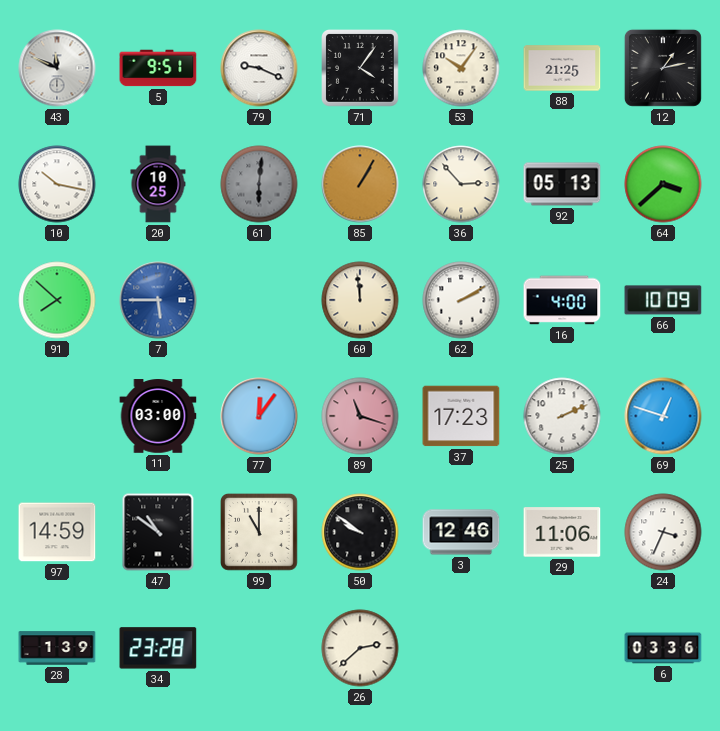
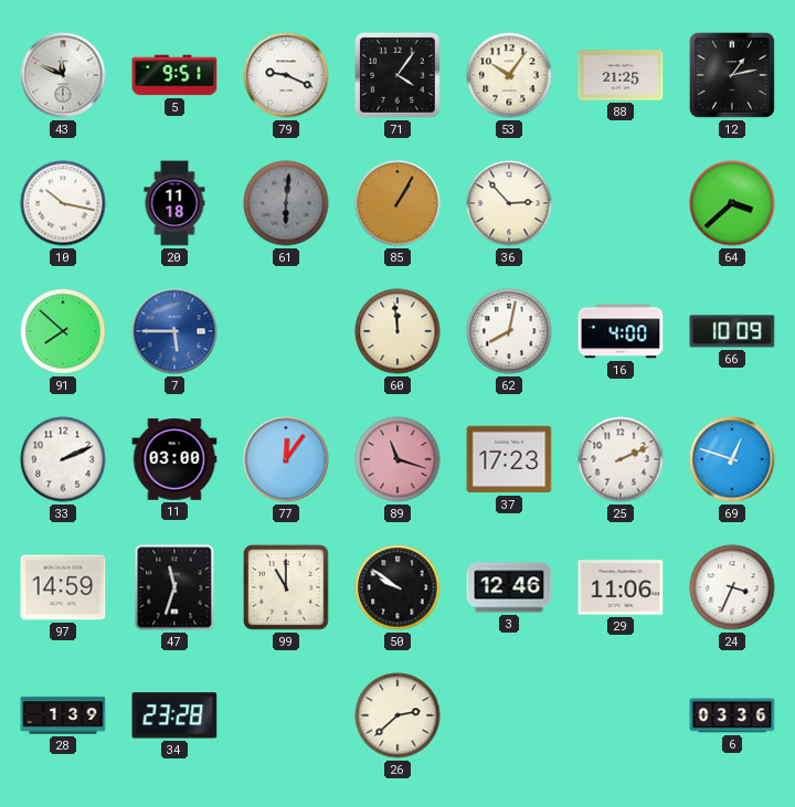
20: 10:25 -> 11:18
92: 05:13 -> none
62: 2:10 -> 8:02
33: none -> 2:11
47: 10:51 -> 11:33
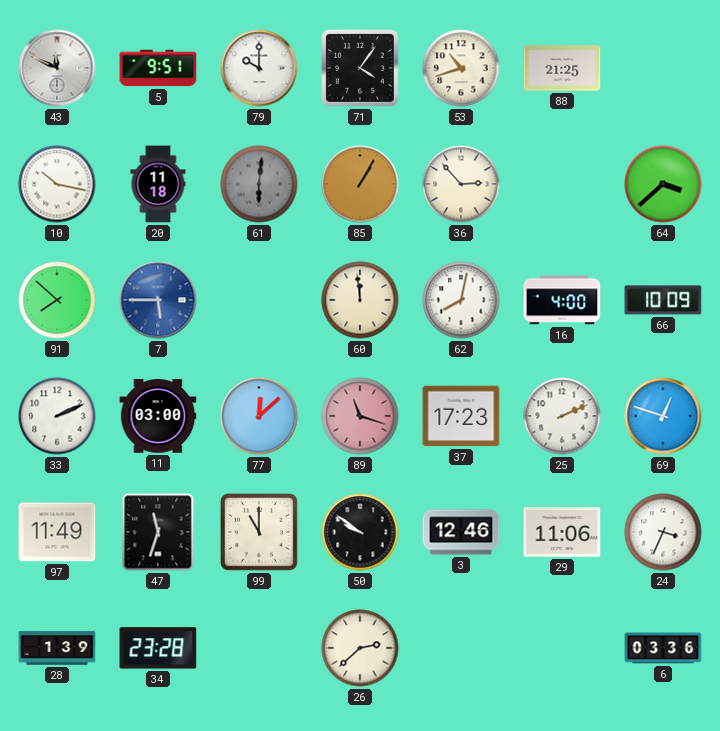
79: 9:19 -> 10:00
53: 10:06 -> 10:42
12: 1:13 -> none
77: 12:06 -> 12:08
97: 14:59 -> 11:49
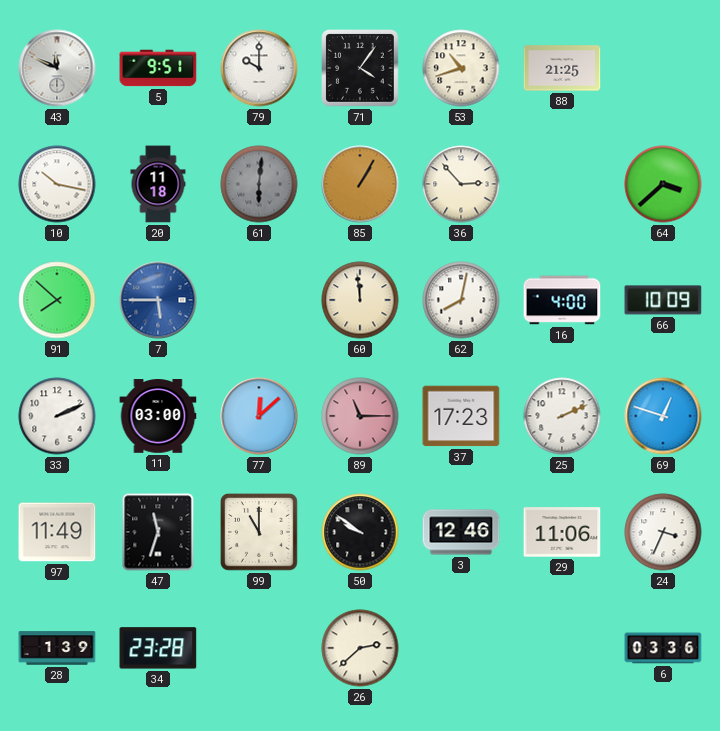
89: 11:18 -> 11:15
